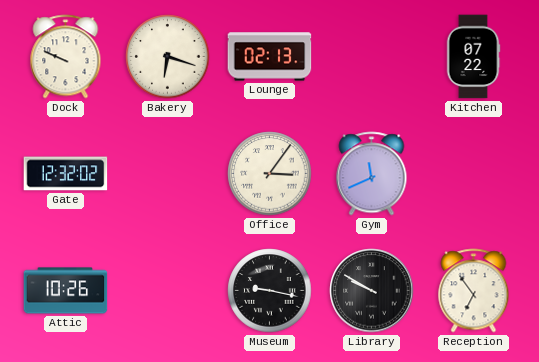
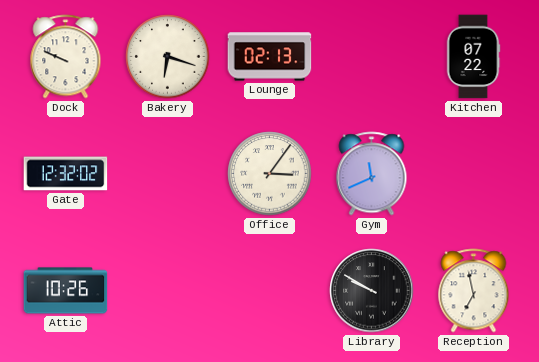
Museum: 9:17 -> none
Reception: 6:54 -> 6:58
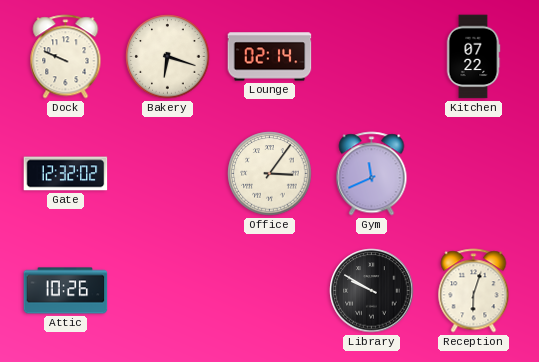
Lounge: 02:13 -> 02:14
Reception: 6:58 -> 6:03
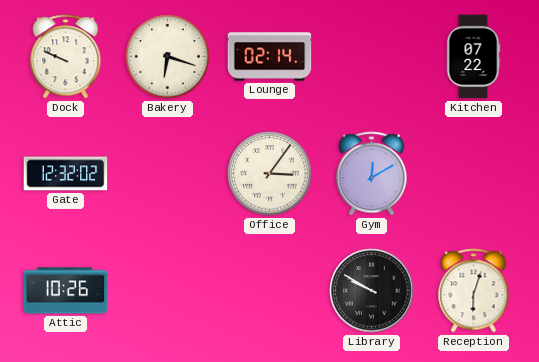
Gym: 11:41 -> 12:10
